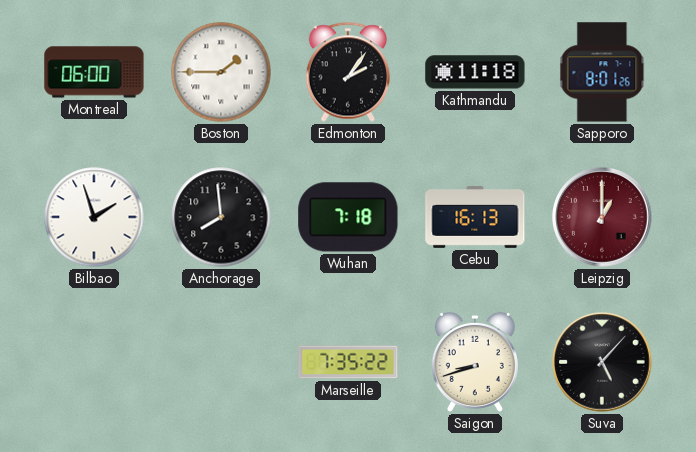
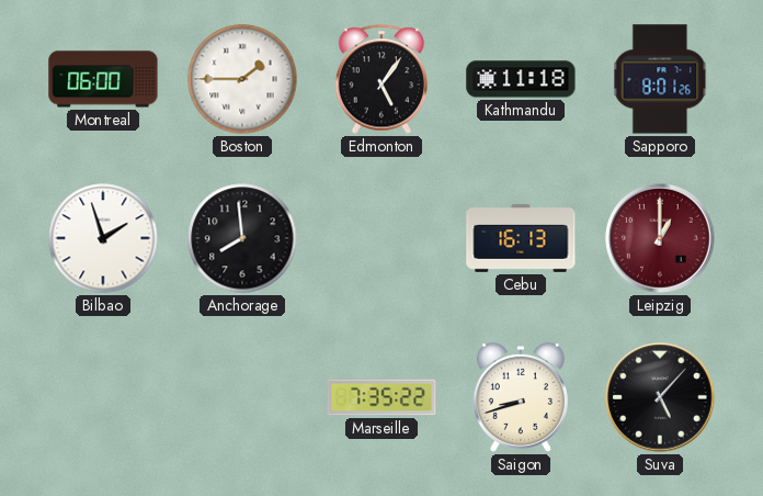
Edmonton: 2:06 -> 5:06
Wuhan: 7:18 -> none
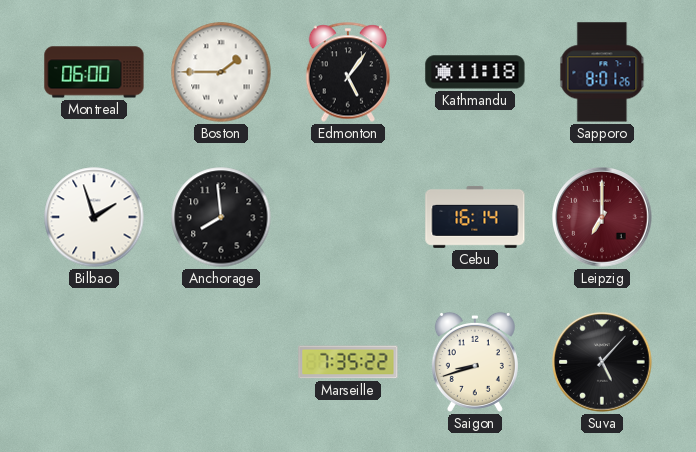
Cebu: 16:13 -> 16:14
Leipzig: 1:00 -> 7:00
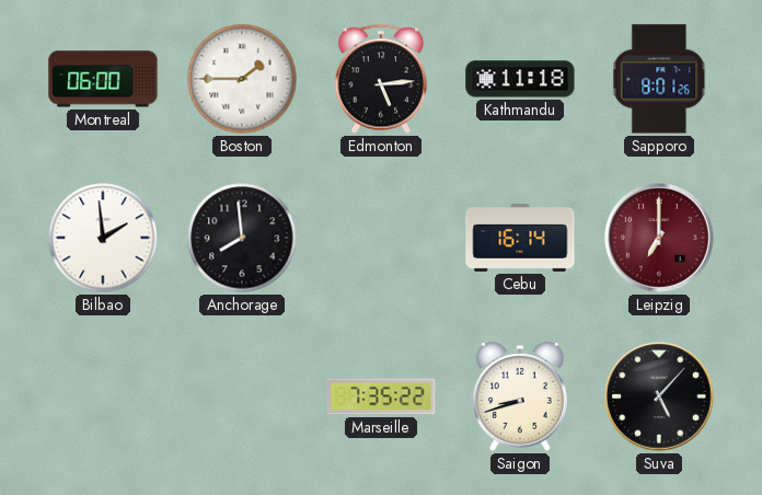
Edmonton: 5:06 -> 5:14
Bilbao: 1:57 -> 1:59
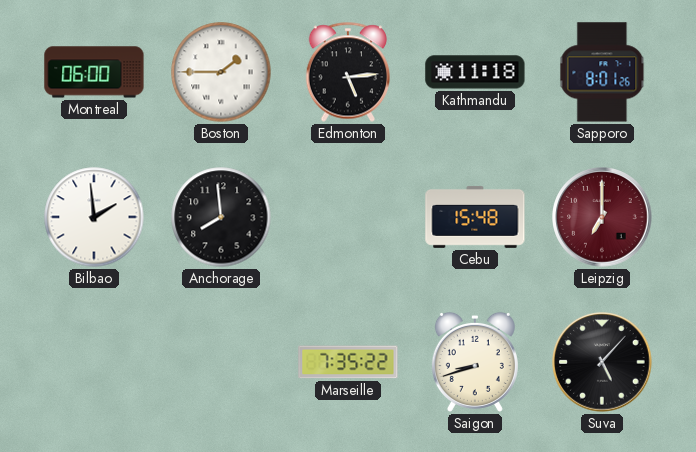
Cebu: 16:14 -> 15:48
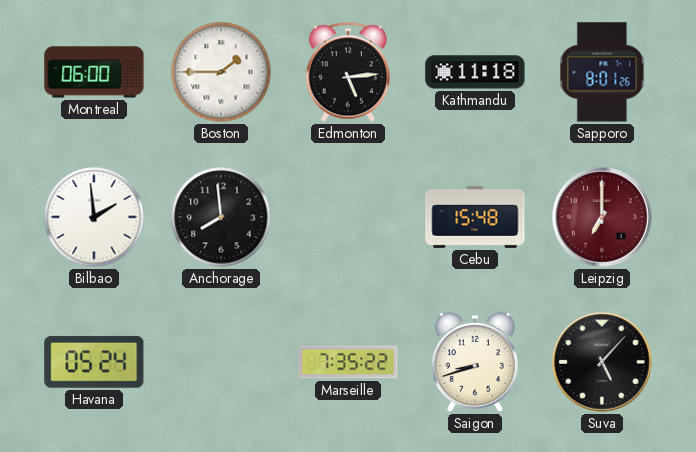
Havana: none -> 05:24
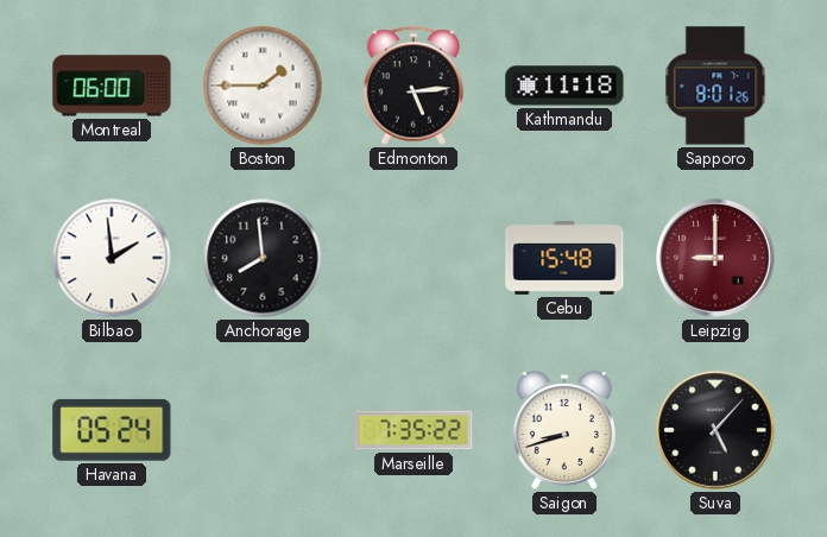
Leipzig: 7:00 -> 9:00
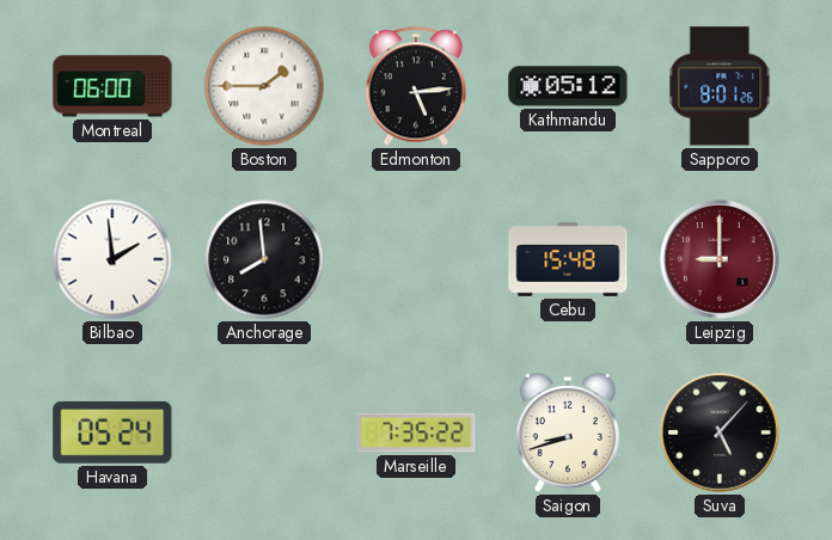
Kathmandu: 11:18 -> 05:12
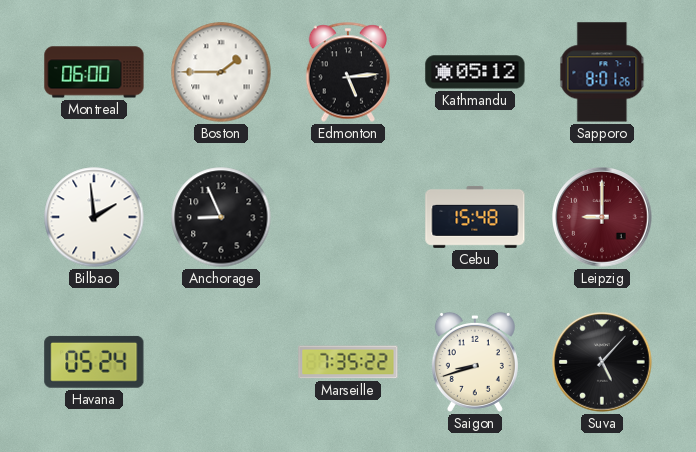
Anchorage: 7:59 -> 8:56
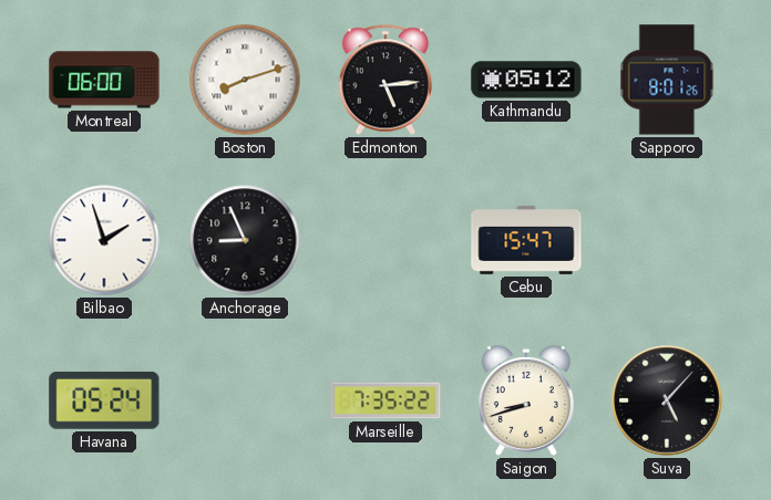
Boston: 1:45 -> 8:12
Bilbao: 1:59 -> 1:57
Cebu: 15:48 -> 15:47
Leipzig: 9:00 -> none
